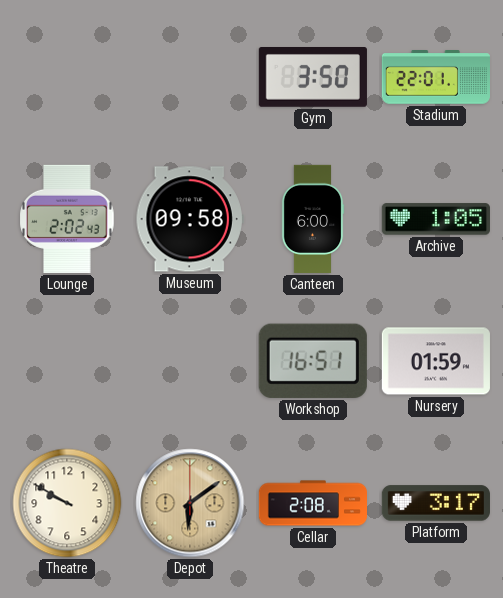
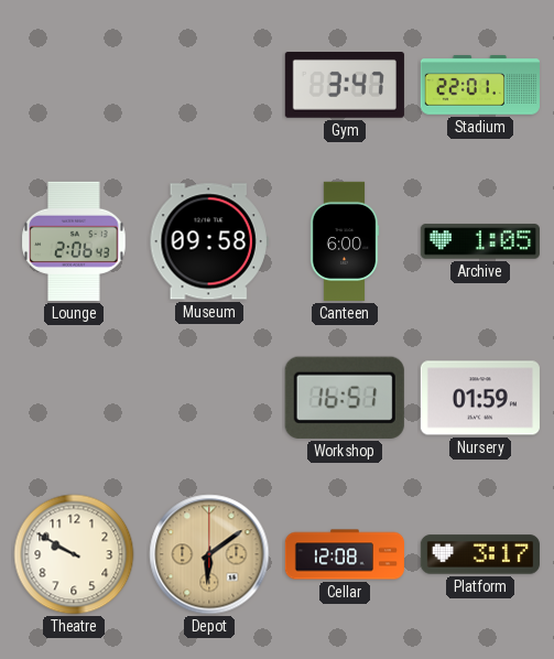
Gym: 3:50 -> 3:47
Lounge: 2:02 -> 2:06
Cellar: 2:08 -> 12:08
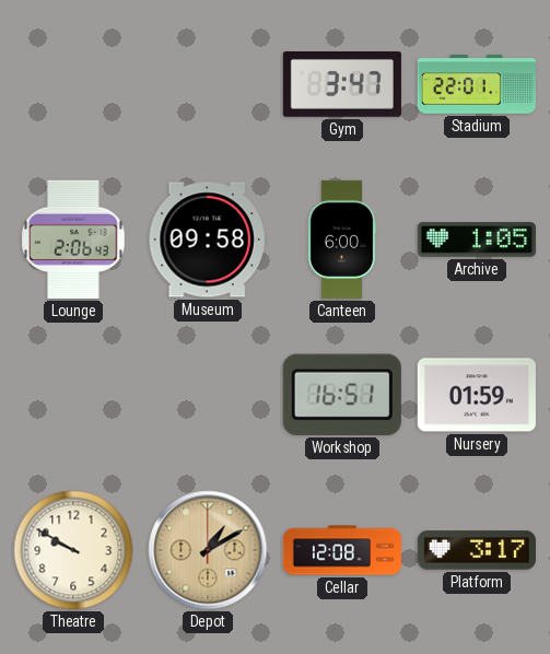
Depot: 6:09 -> 1:10
